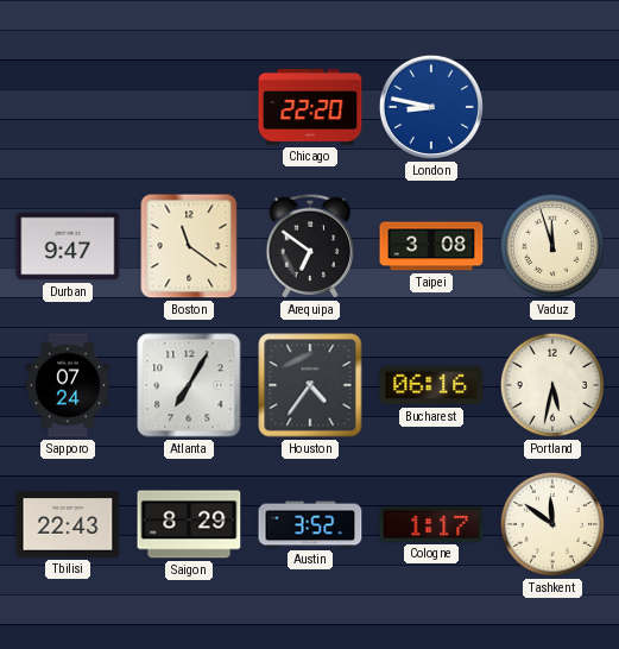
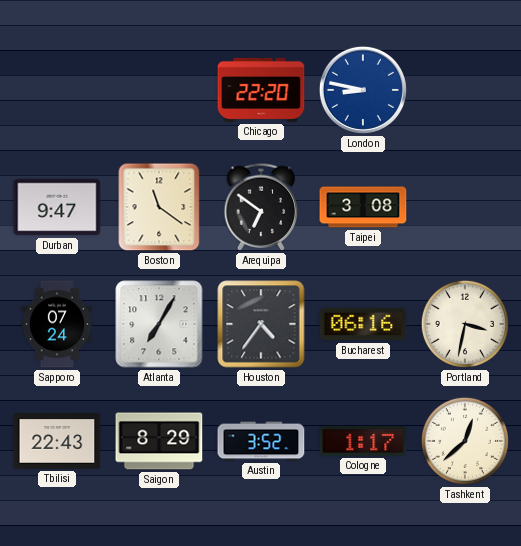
Vaduz: 11:57 -> none
Portland: 5:32 -> 3:32
Tashkent: 11:51 -> 12:38
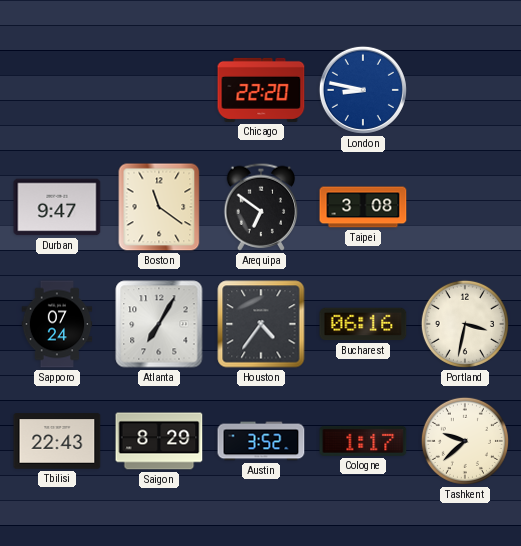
Tashkent: 12:38 -> 9:38
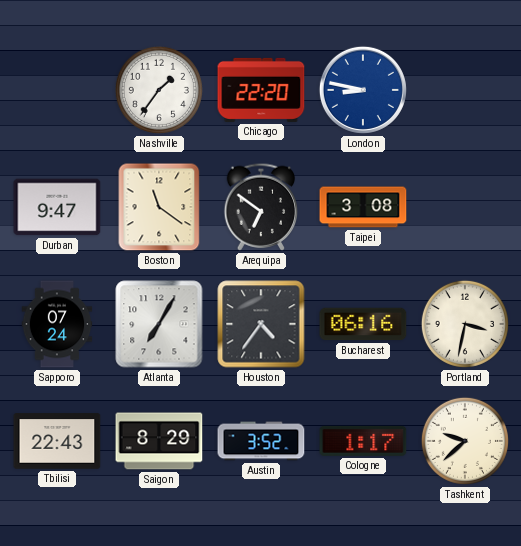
Nashville: none -> 1:36
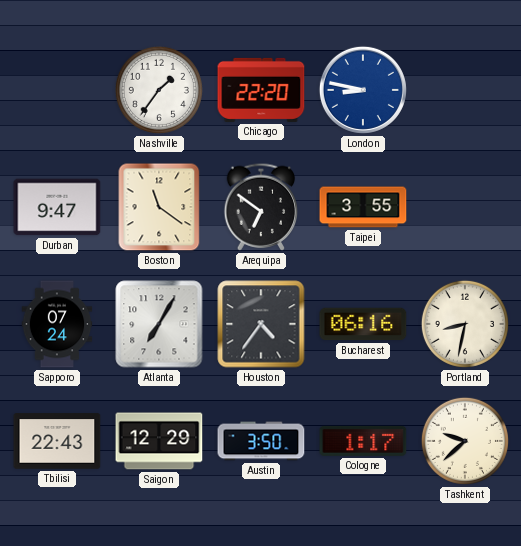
Taipei: 3:08 -> 3:55
Portland: 3:32 -> 8:32
Saigon: 8:29 -> 12:29
Austin: 3:52 -> 3:50
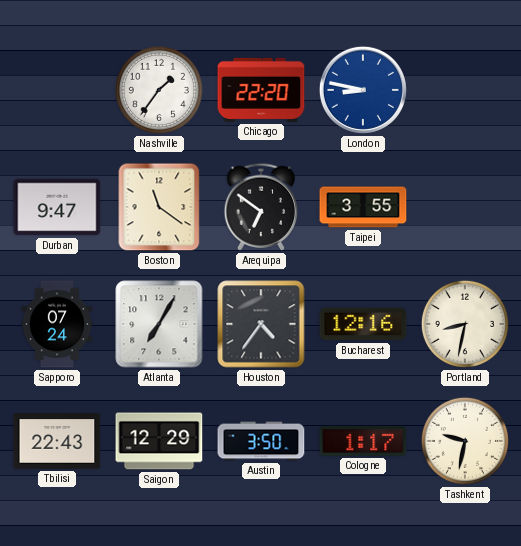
Bucharest: 06:16 -> 12:16
Tashkent: 9:38 -> 9:32
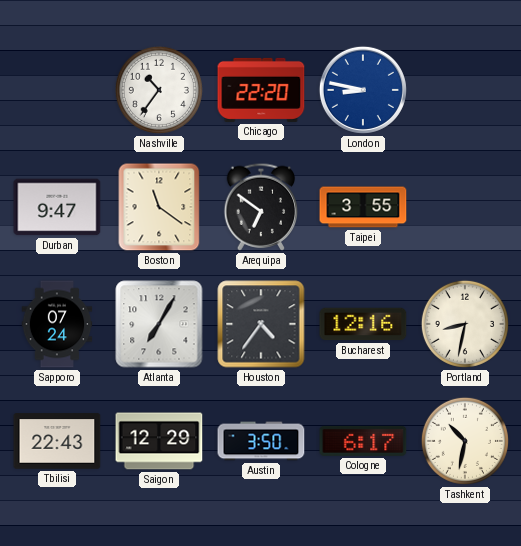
Nashville: 1:36 -> 10:36
Cologne: 1:17 -> 6:17
Tashkent: 9:32 -> 10:32
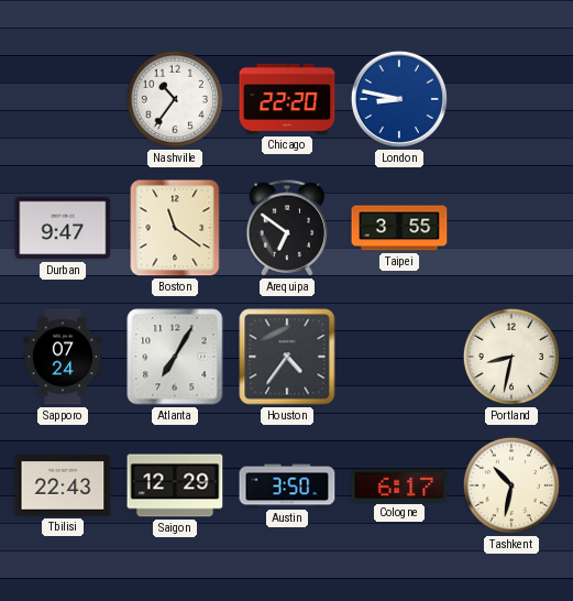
Bucharest: 12:16 -> none
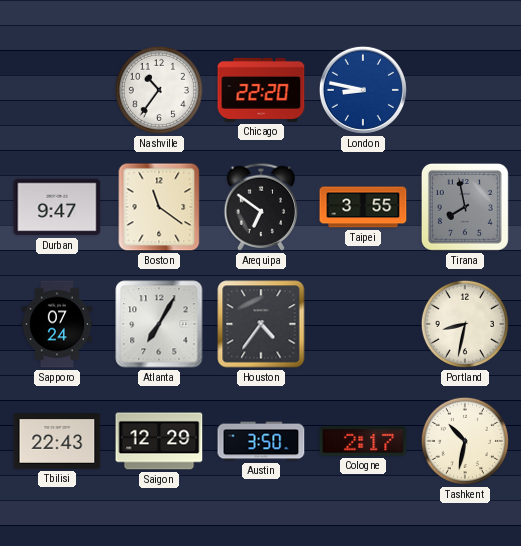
Tirana: none -> 7:58
Cologne: 6:17 -> 2:17
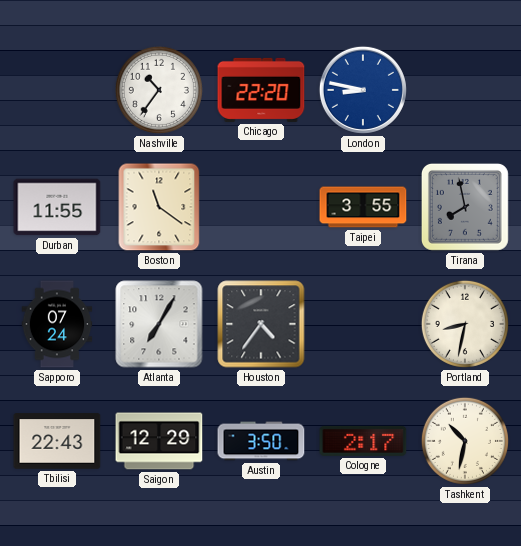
Durban: 9:47 -> 11:55
Arequipa: 6:51 -> none
